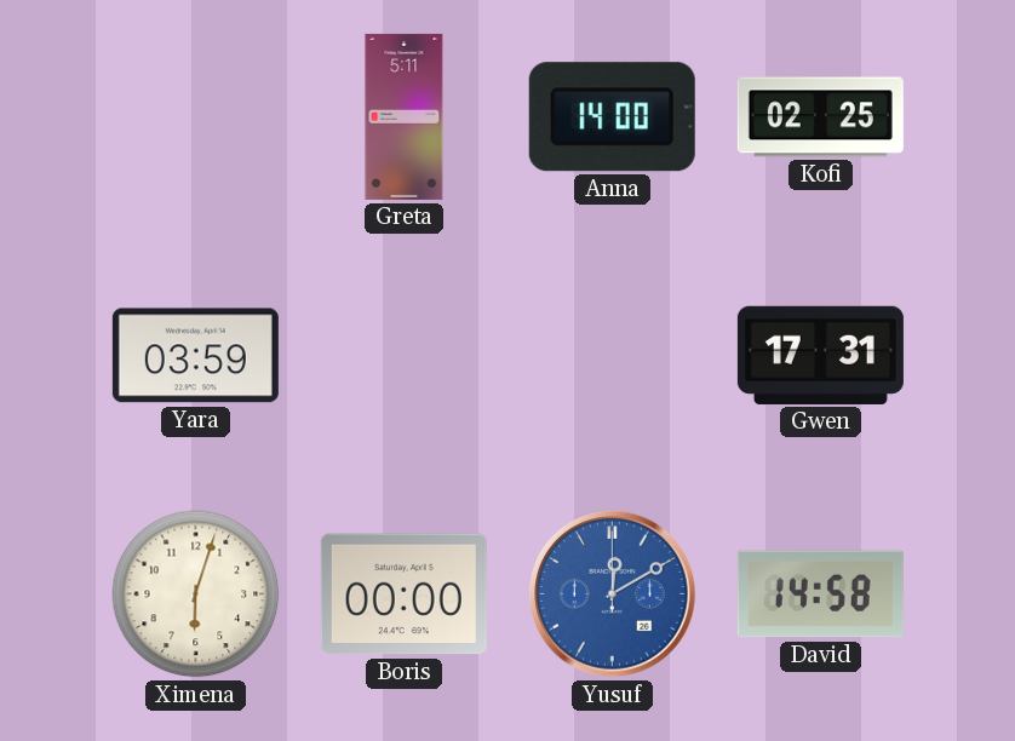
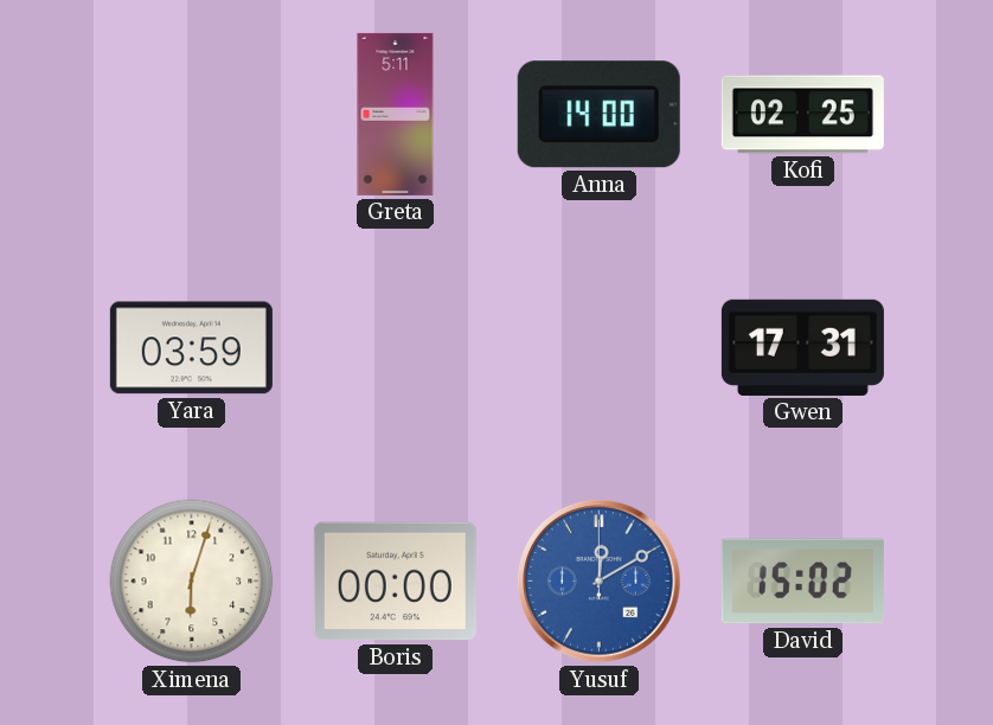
David: 14:58 -> 15:02
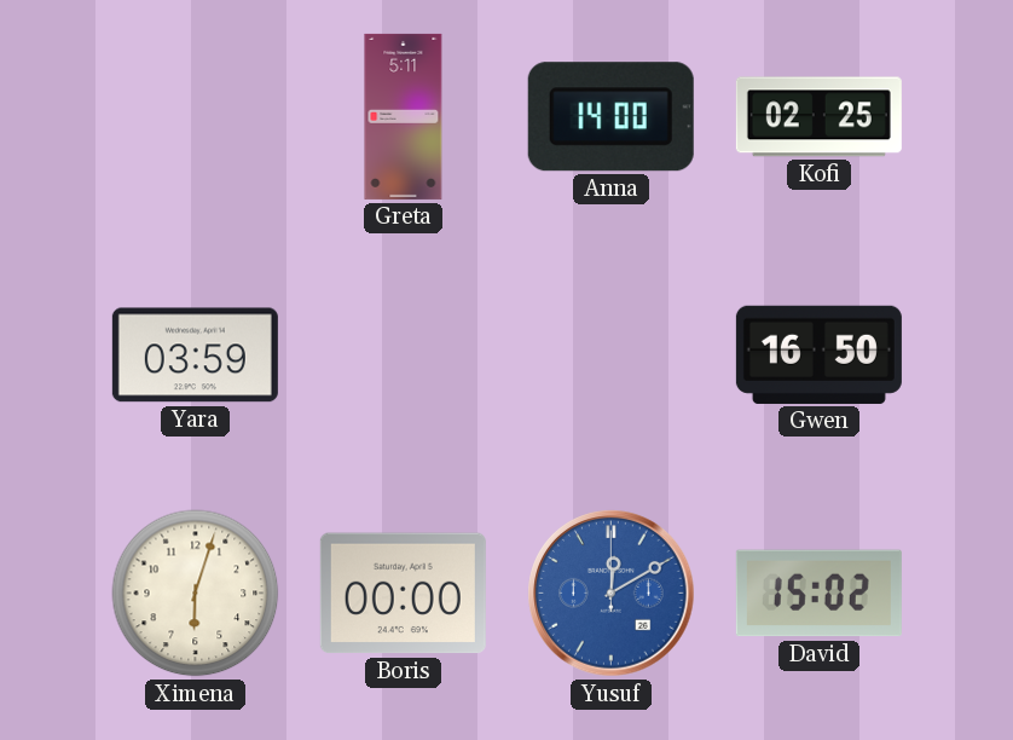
Gwen: 17:31 -> 16:50
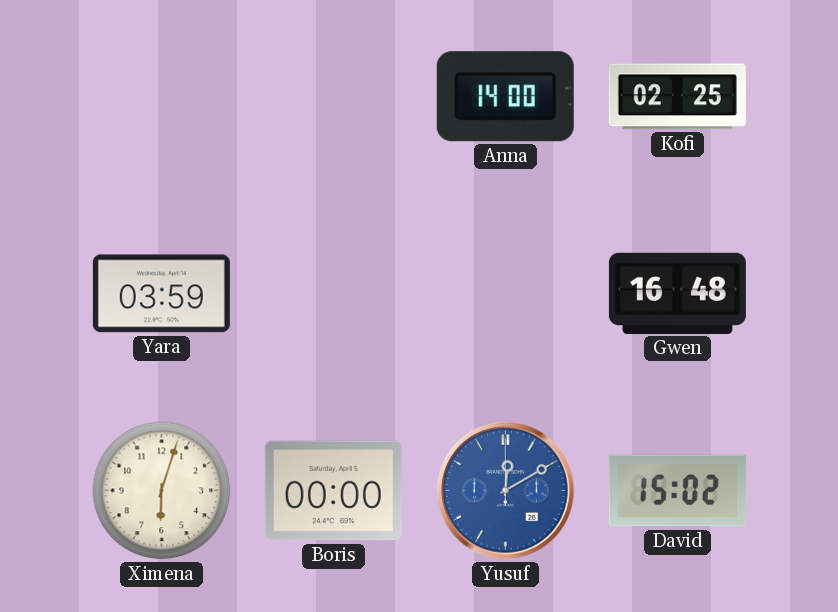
Greta: 5:11 -> none
Gwen: 16:50 -> 16:48
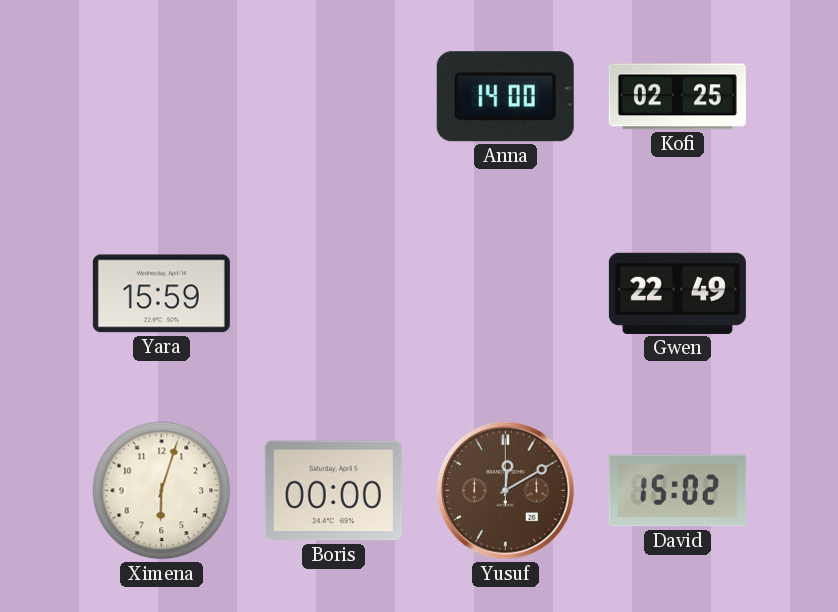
Yara: 03:59 -> 15:59
Gwen: 16:48 -> 22:49
Yusuf dial: blue -> brown
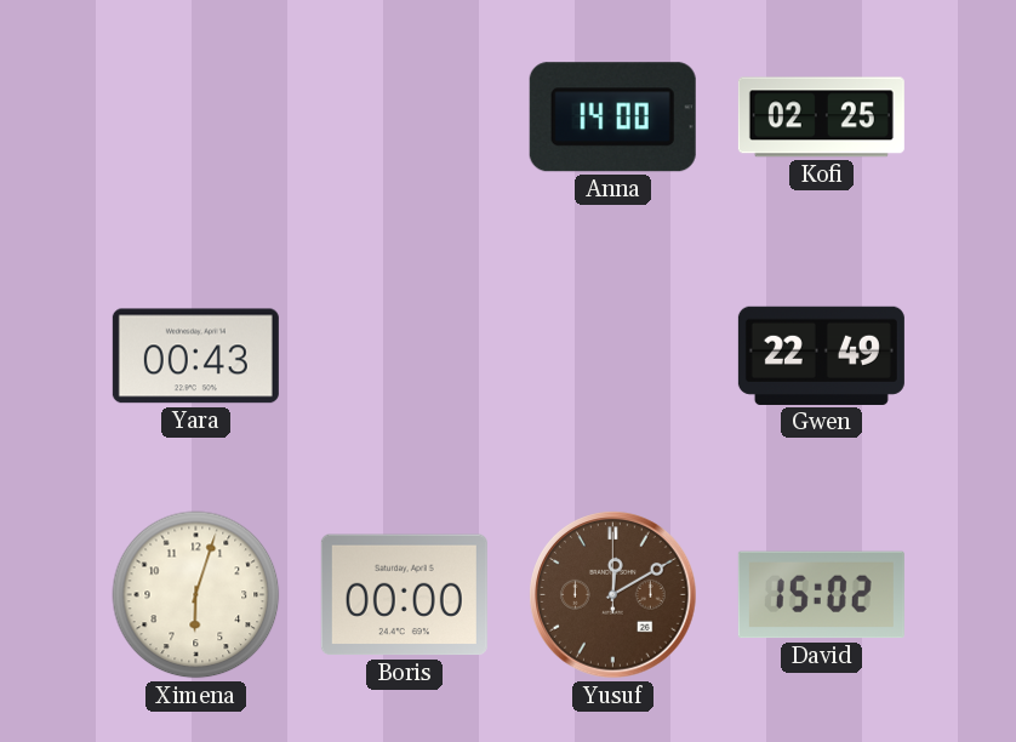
Yara: 15:59 -> 00:43
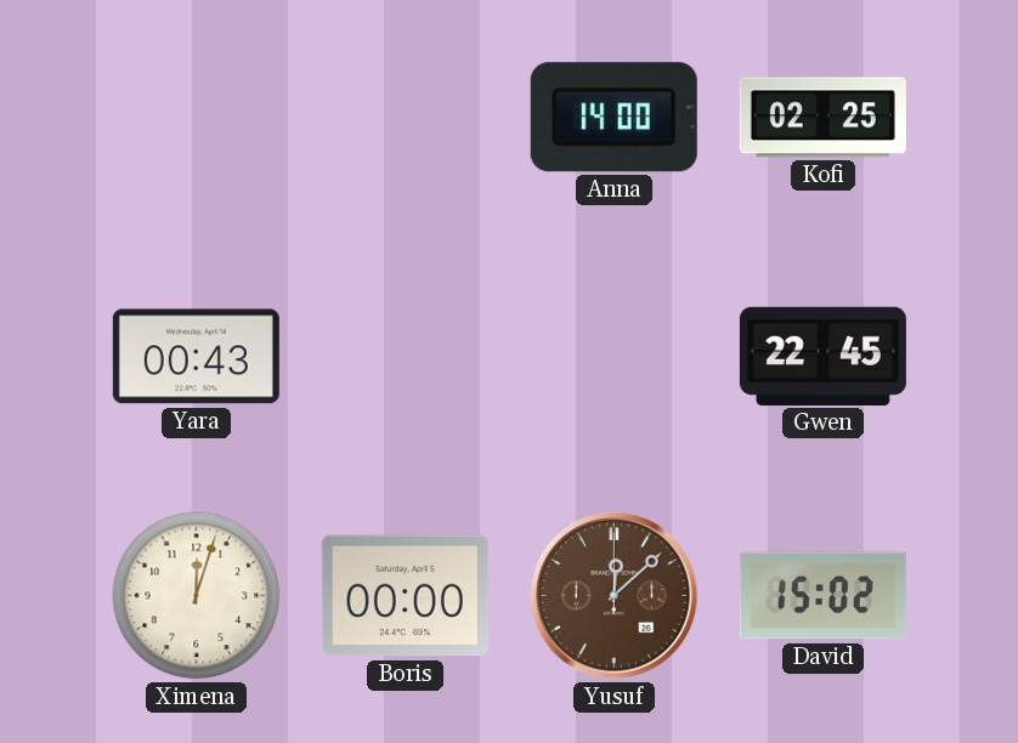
Gwen: 22:49 -> 22:45
Ximena: 6:03 -> 12:03
Yusuf: 12:10 -> 12:08
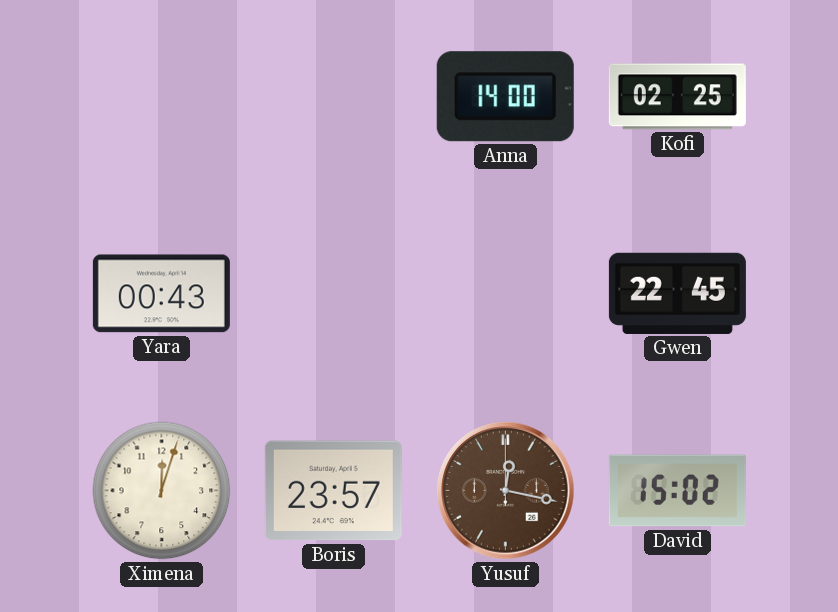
Boris: 00:00 -> 23:57
Yusuf: 12:08 -> 12:17
